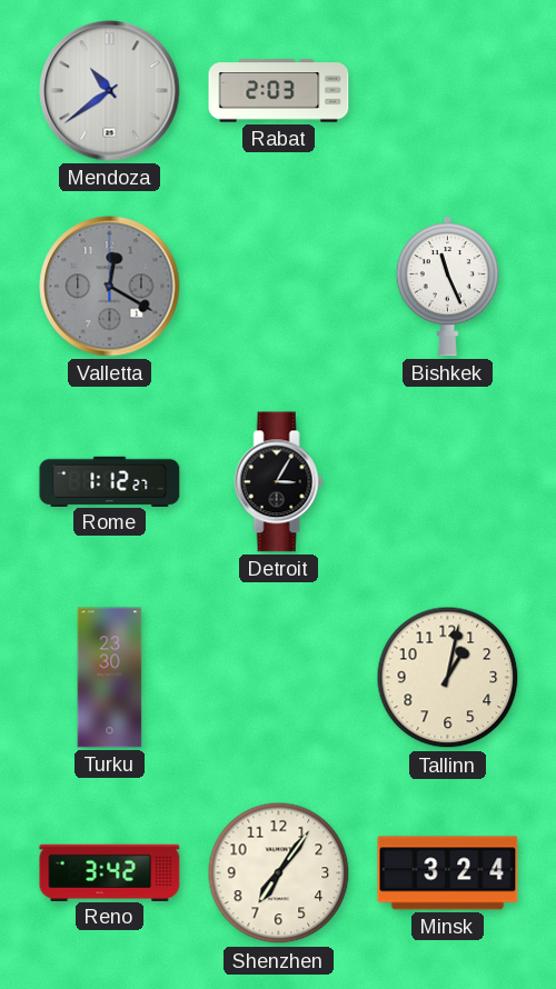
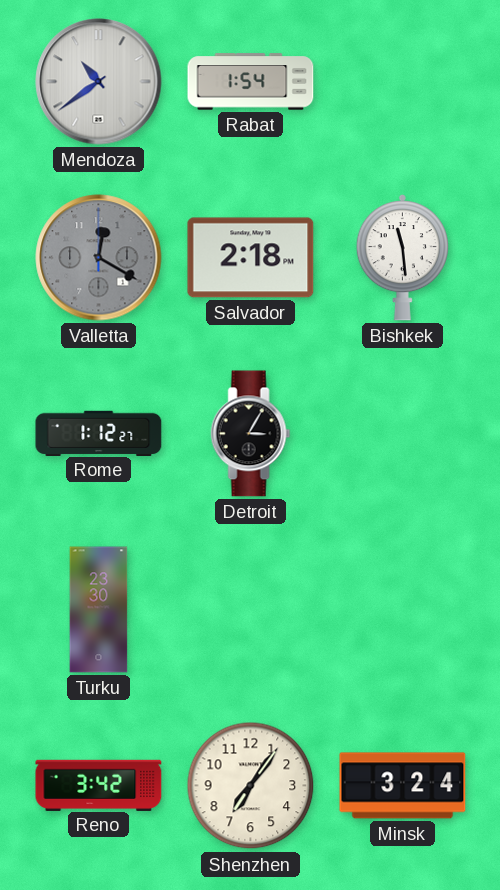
Rabat: 2:03 -> 1:54
Salvador: none -> 2:18
Bishkek: 11:26 -> 11:29
Tallinn: 1:02 -> none
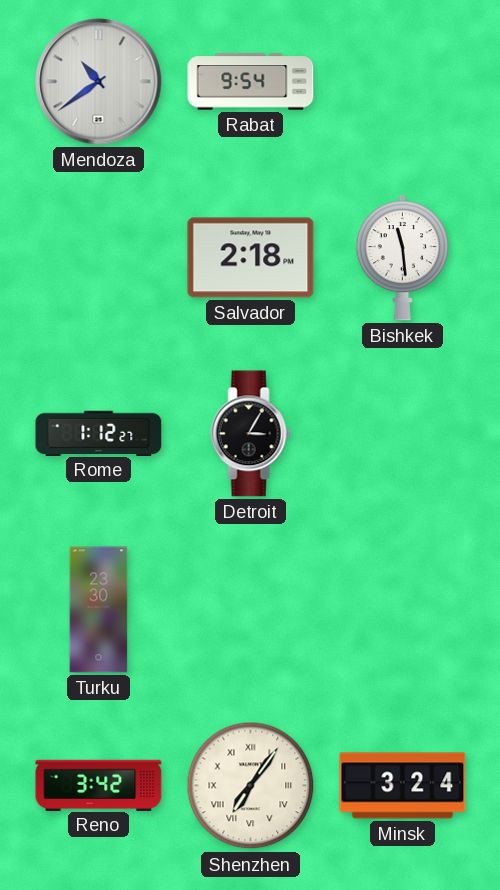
Rabat: 1:54 -> 9:54
Valletta: 12:20 -> none
Shenzhen numerals: Arabic -> Roman
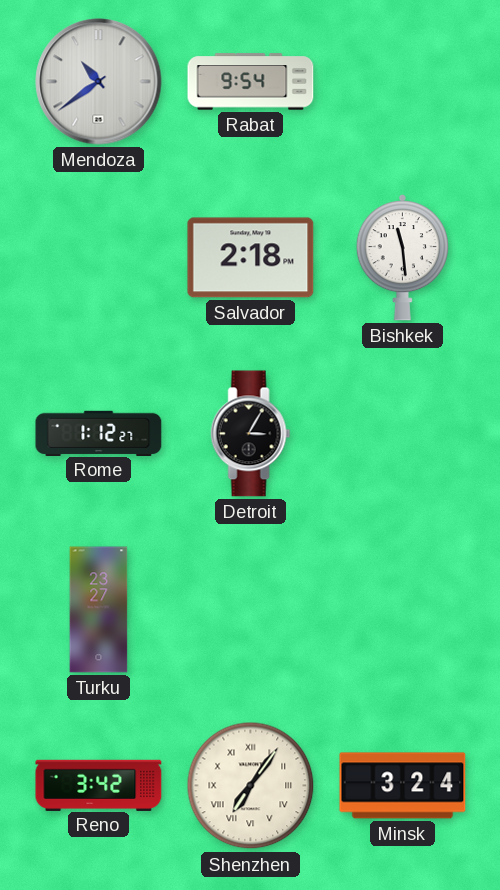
Turku: 23:30 -> 23:27
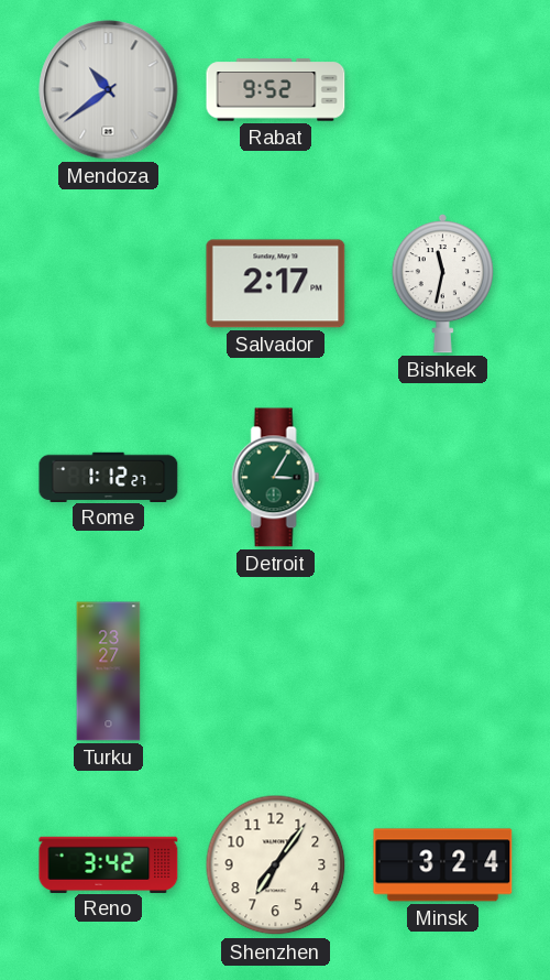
Rabat: 9:54 -> 9:52
Salvador: 2:18 -> 2:17
Bishkek: 11:29 -> 11:32
Detroit dial: black -> green
Shenzhen numerals: Roman -> Arabic
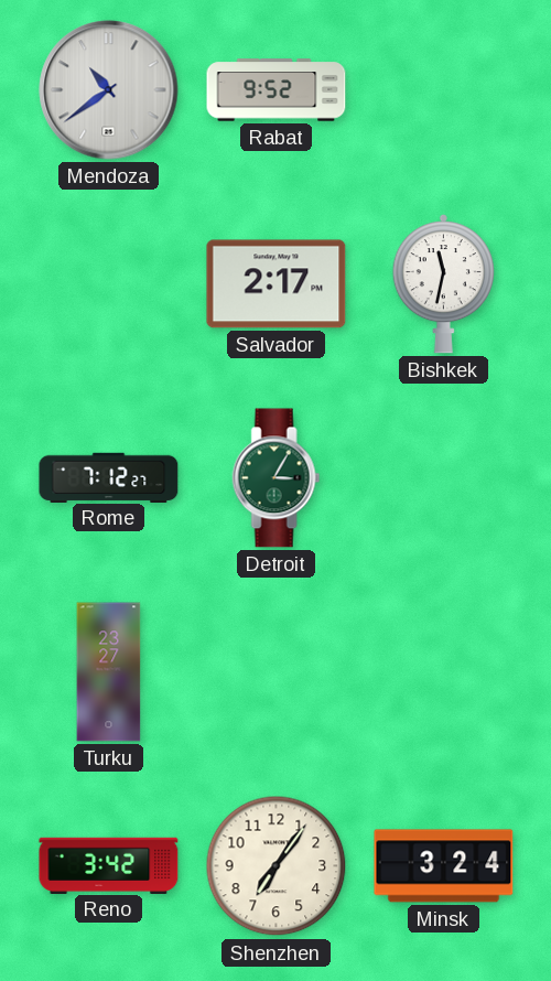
Rome: 1:12 -> 7:12
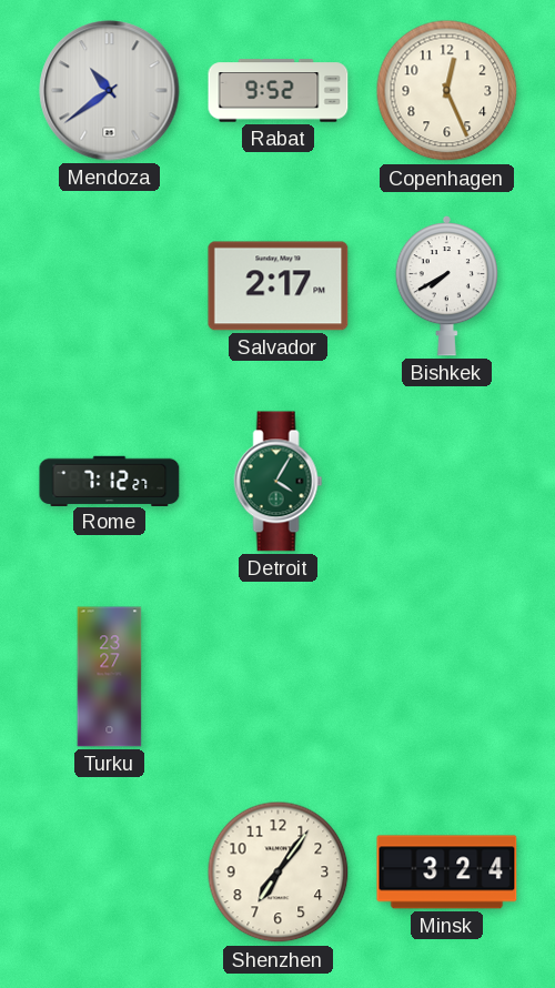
Copenhagen: none -> 12:26
Bishkek: 11:32 -> 7:40
Detroit: 3:05 -> 4:05
Reno: 3:42 -> none
